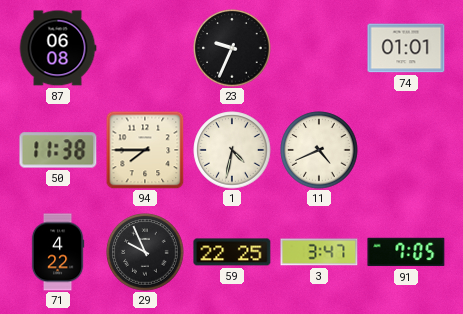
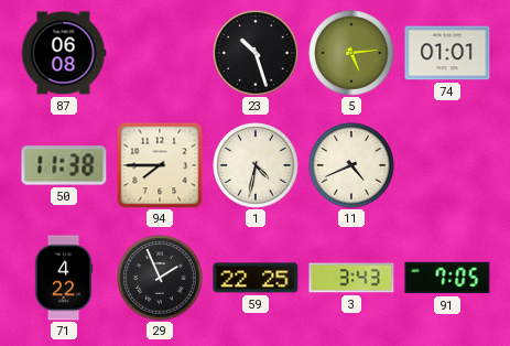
23: 9:34 -> 10:27
5: none -> 5:14
29: 9:56 -> 1:56
3: 3:47 -> 3:43
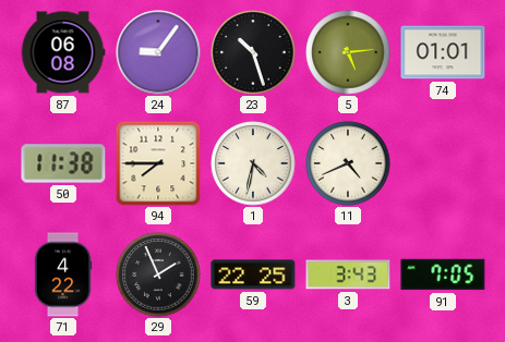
24: none -> 9:06
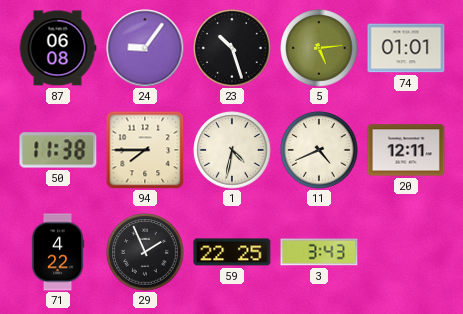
20: none -> 12:11
91: 7:05 -> none
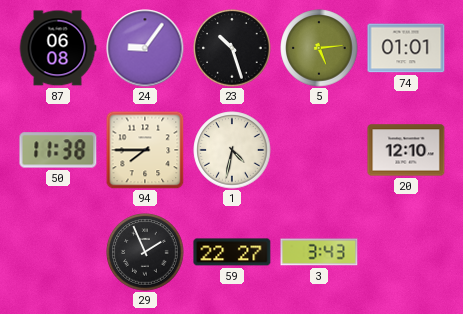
11: 4:41 -> none
20: 12:11 -> 12:10
71: 4:22 -> none
59: 22:25 -> 22:27
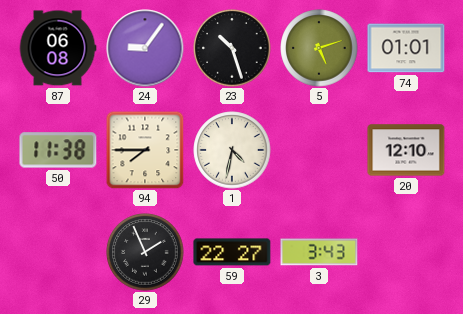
5: 5:14 -> 5:12
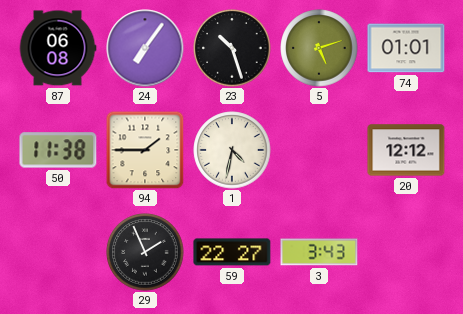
24: 9:06 -> 7:06
94: 7:45 -> 1:45
20: 12:10 -> 12:12
